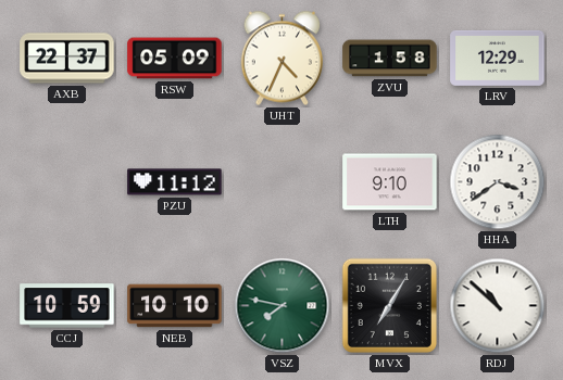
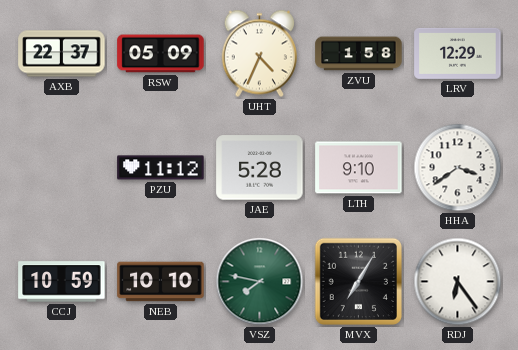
JAE: none -> 5:28
RDJ: 10:52 -> 6:24
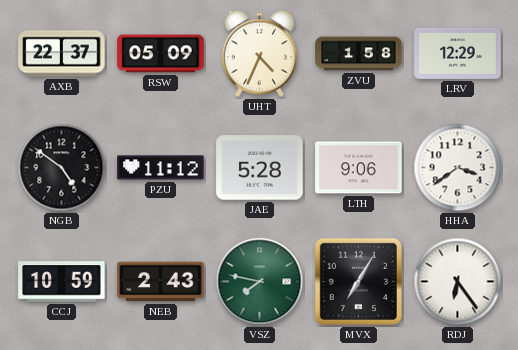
NGB: none -> 4:51
LTH: 9:10 -> 9:06
NEB: 10:10 -> 2:43
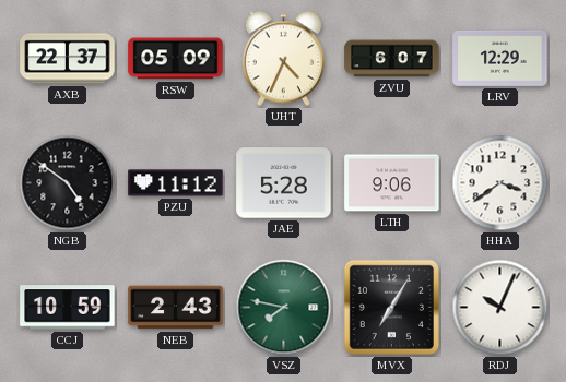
ZVU: 1:58 -> 6:07
RDJ: 6:24 -> 10:04
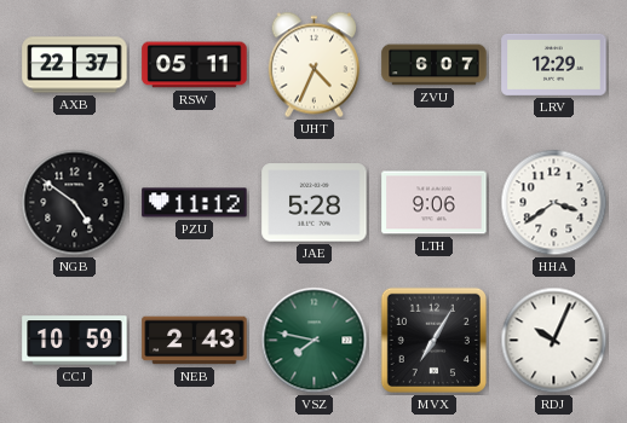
RSW: 05:09 -> 05:11
